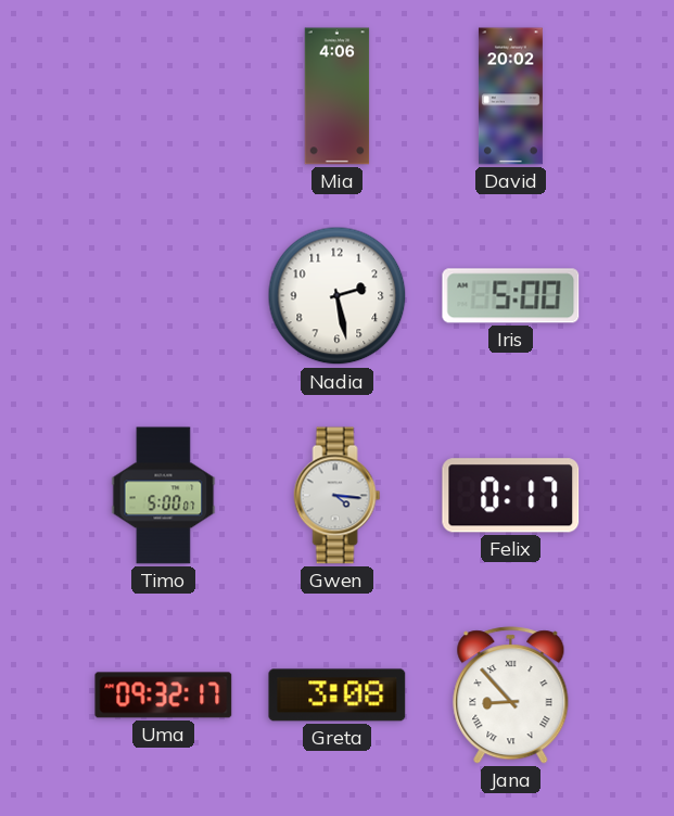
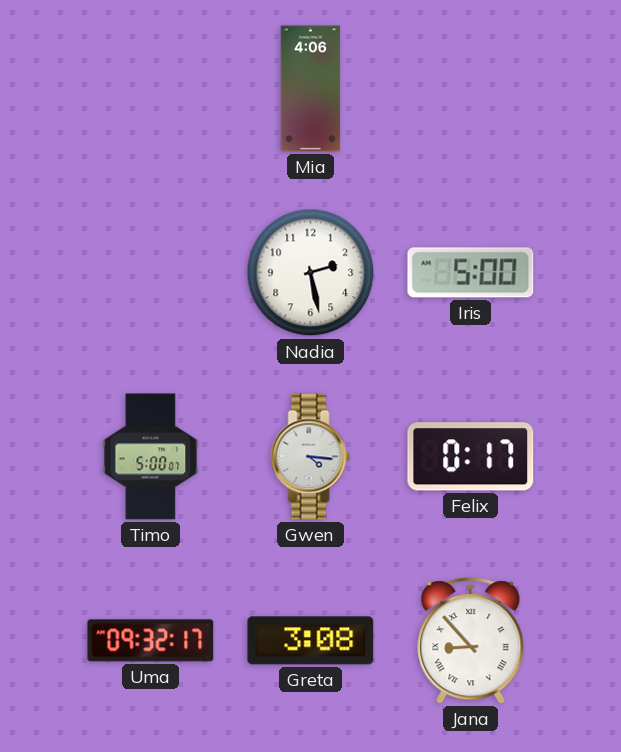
David: 20:02 -> none
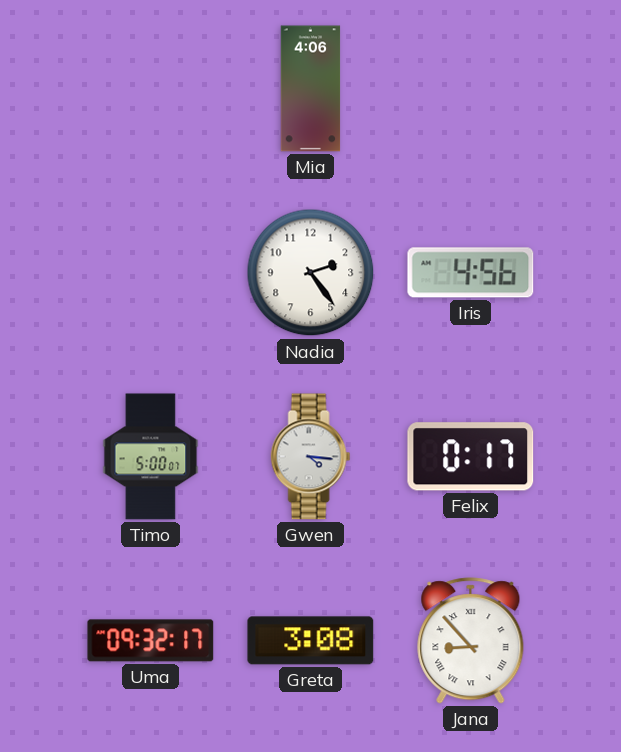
Nadia: 2:28 -> 2:24
Iris: 5:00 -> 4:56
